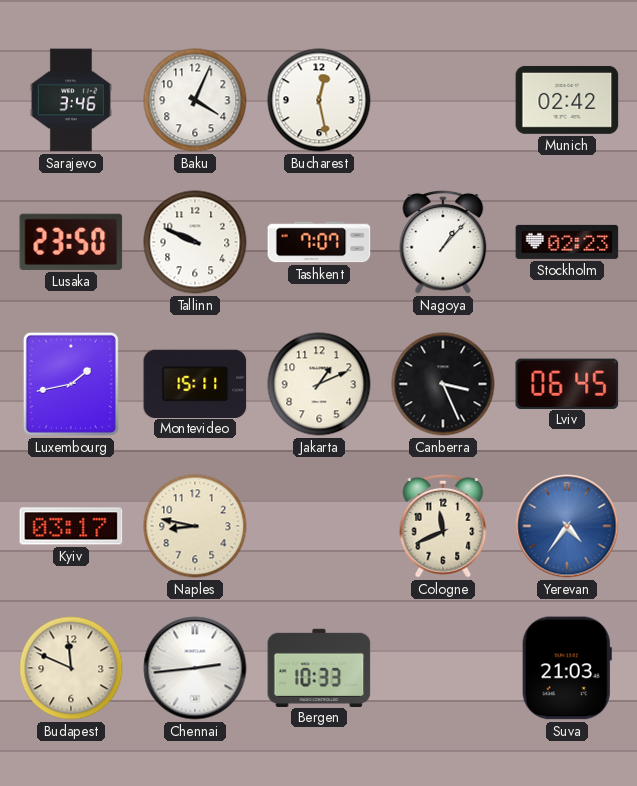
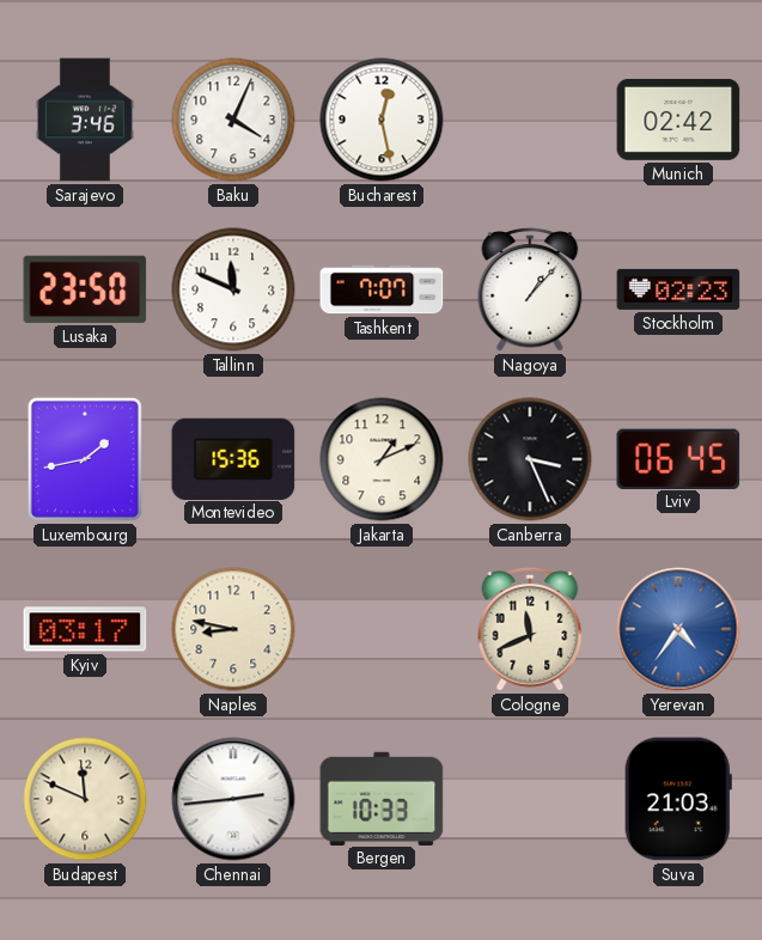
Tallinn: 9:49 -> 11:49
Montevideo: 15:11 -> 15:36
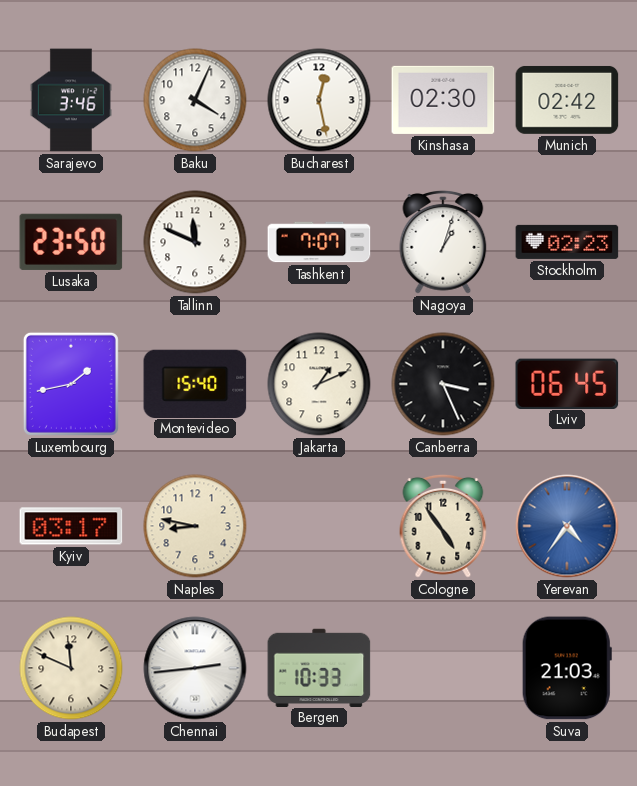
Kinshasa: none -> 02:30
Nagoya: 1:07 -> 1:03
Montevideo: 15:36 -> 15:40
Cologne: 11:41 -> 4:54
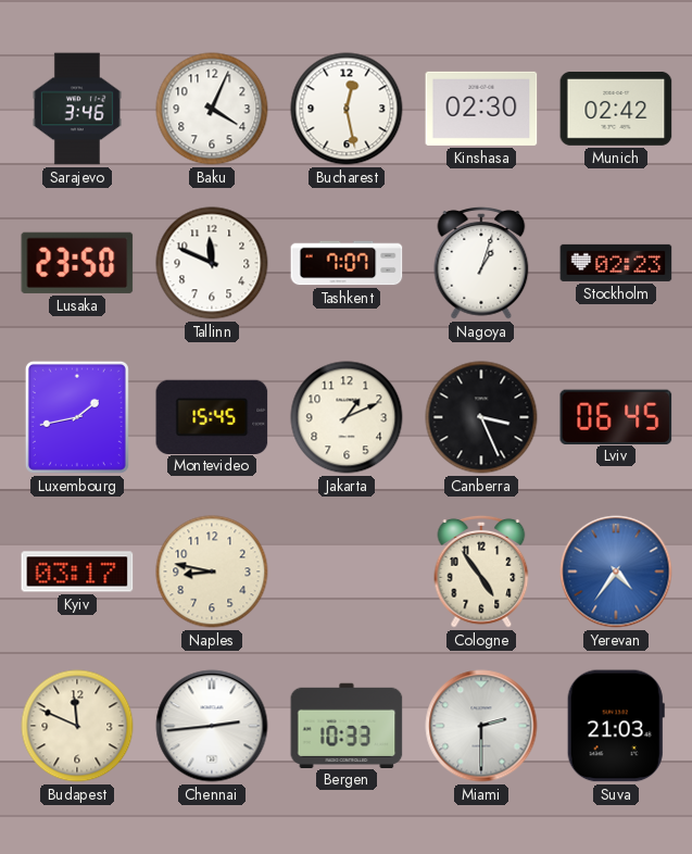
Montevideo: 15:40 -> 15:45
Miami: none -> 2:30
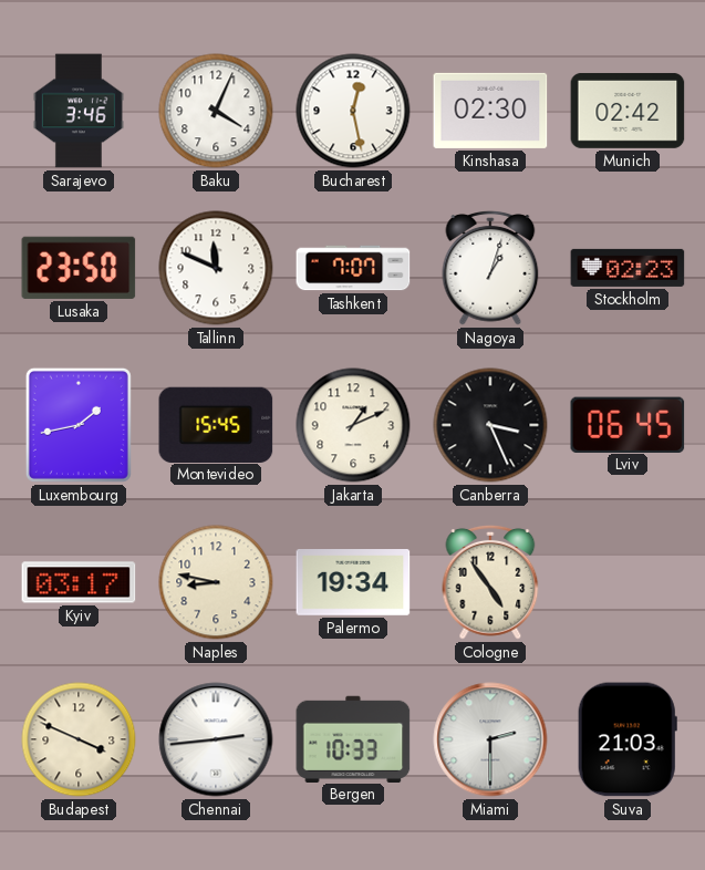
Palermo: none -> 19:34
Yerevan: 4:36 -> none
Budapest: 11:49 -> 3:49
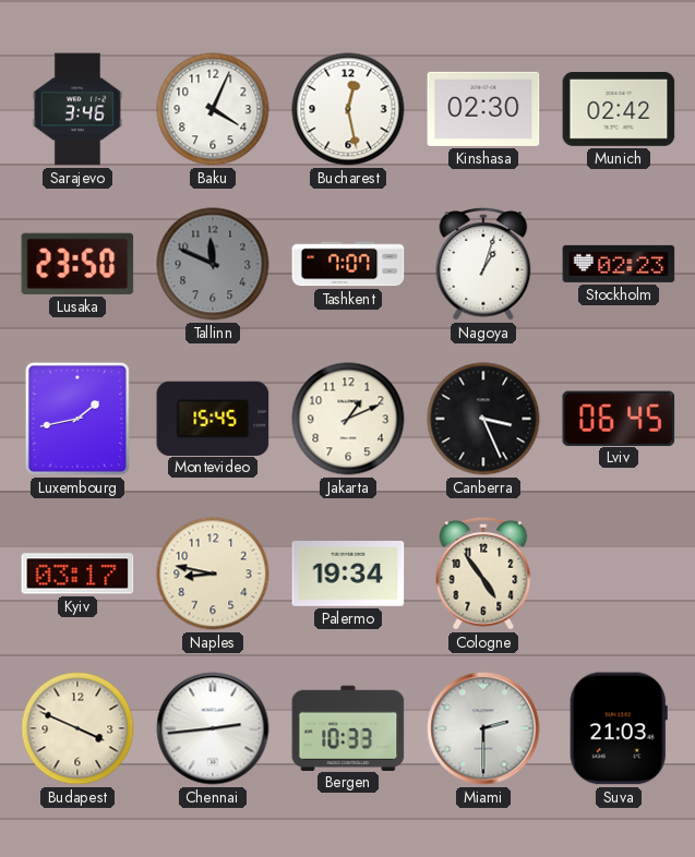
Tallinn dial: white -> grey
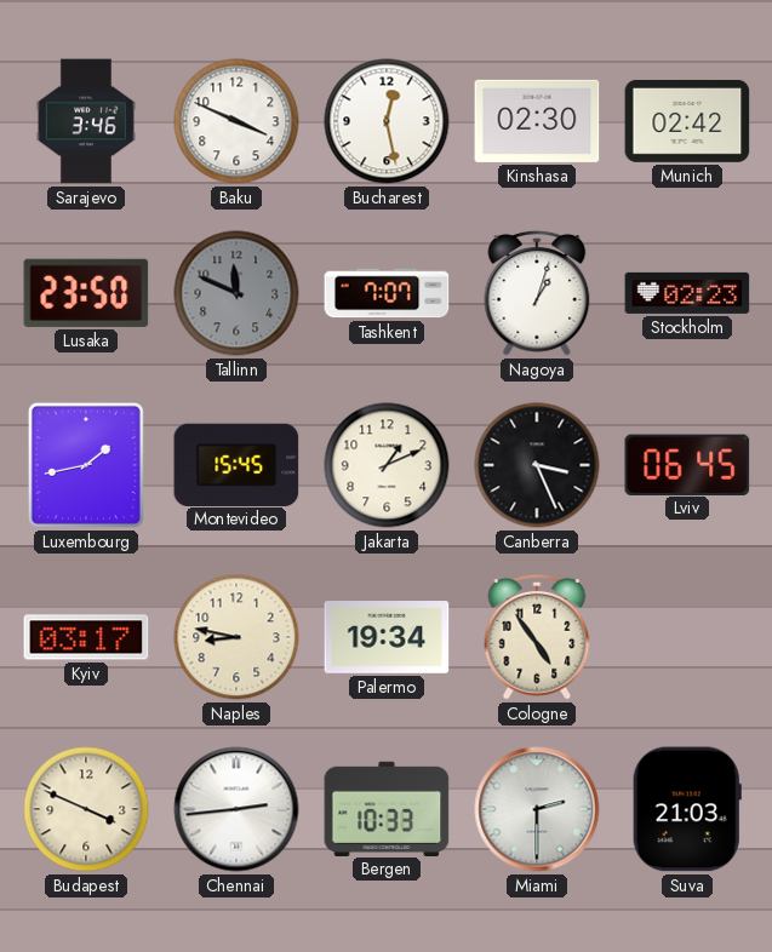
Baku: 4:04 -> 3:49
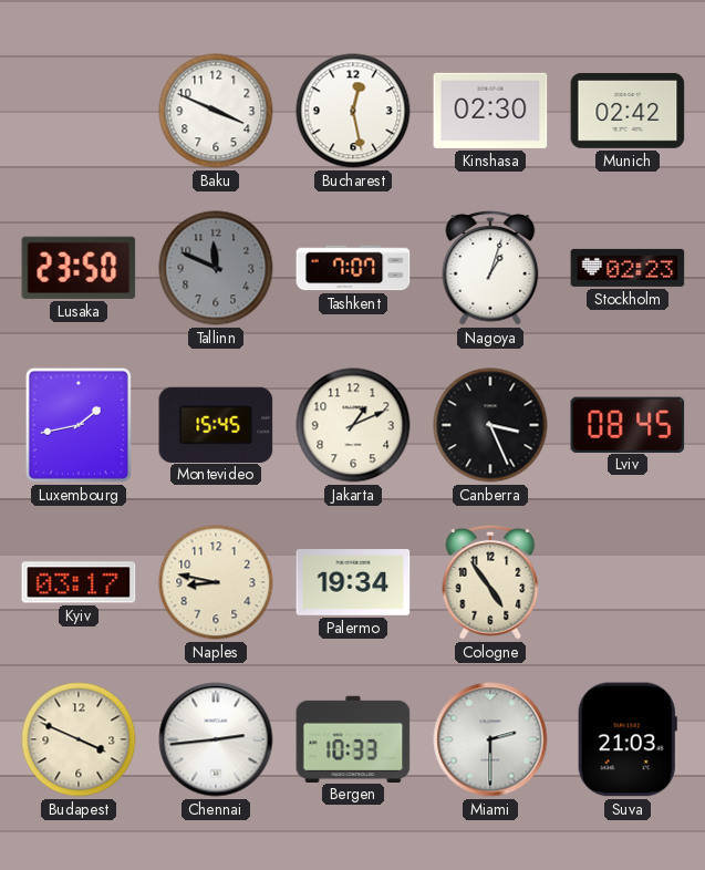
Sarajevo: 3:46 -> none
Lviv: 06:45 -> 08:45
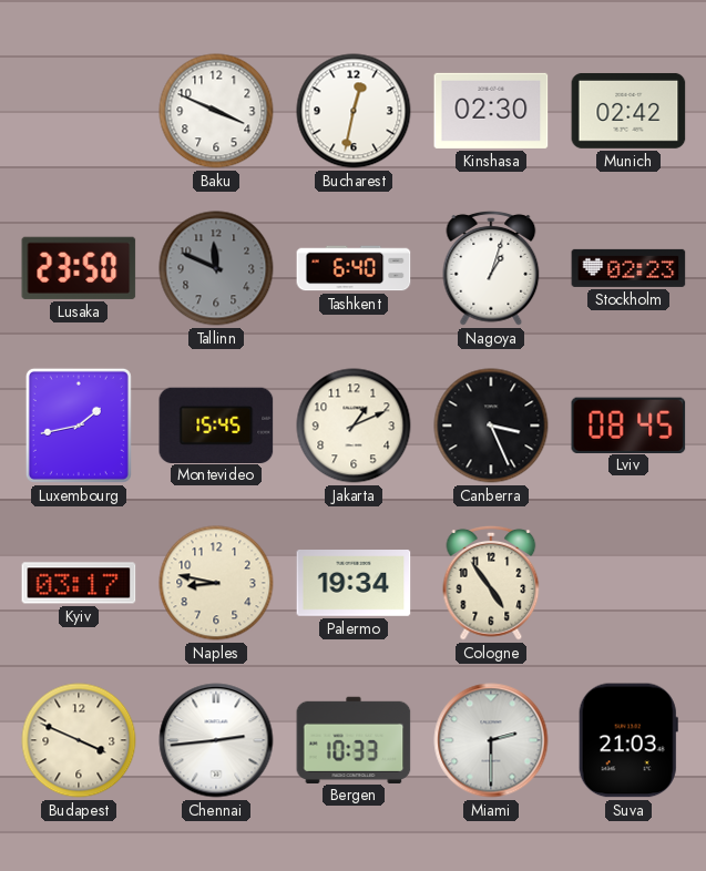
Bucharest: 12:28 -> 12:32
Tashkent: 7:07 -> 6:40
